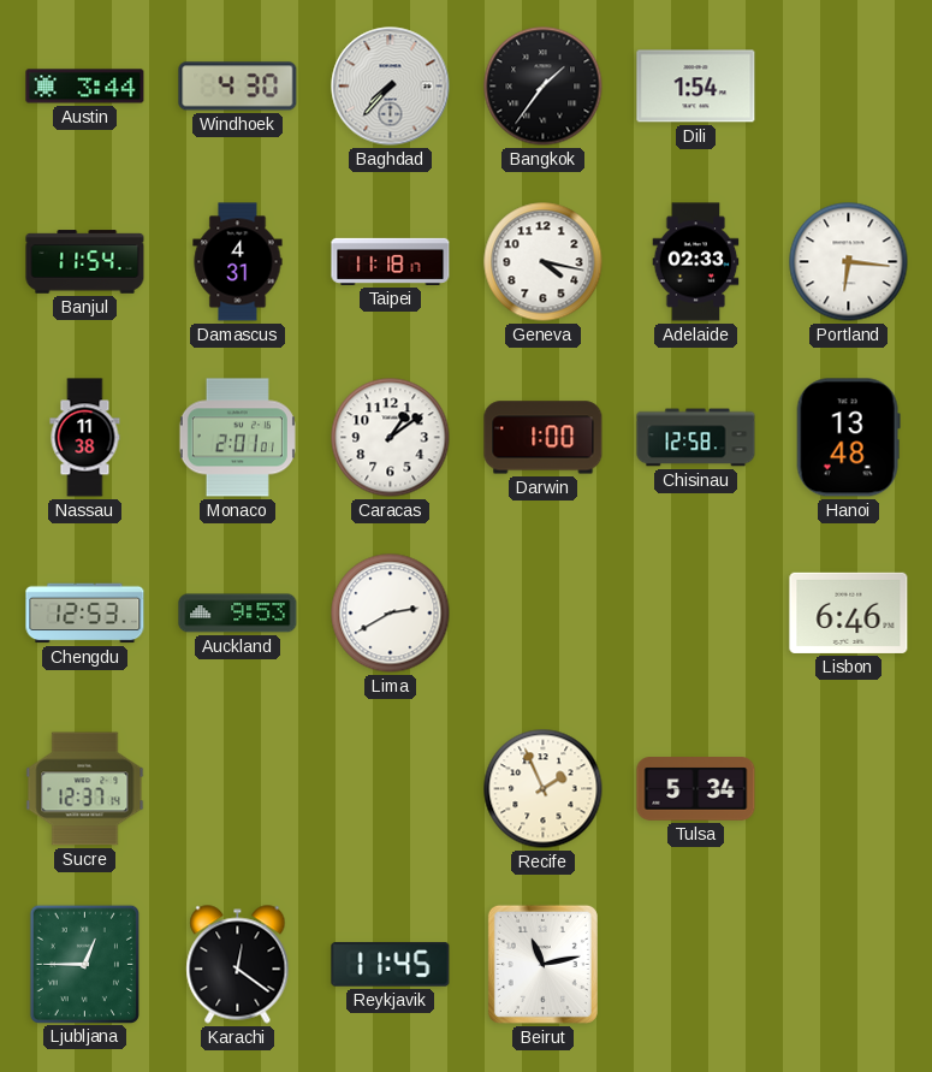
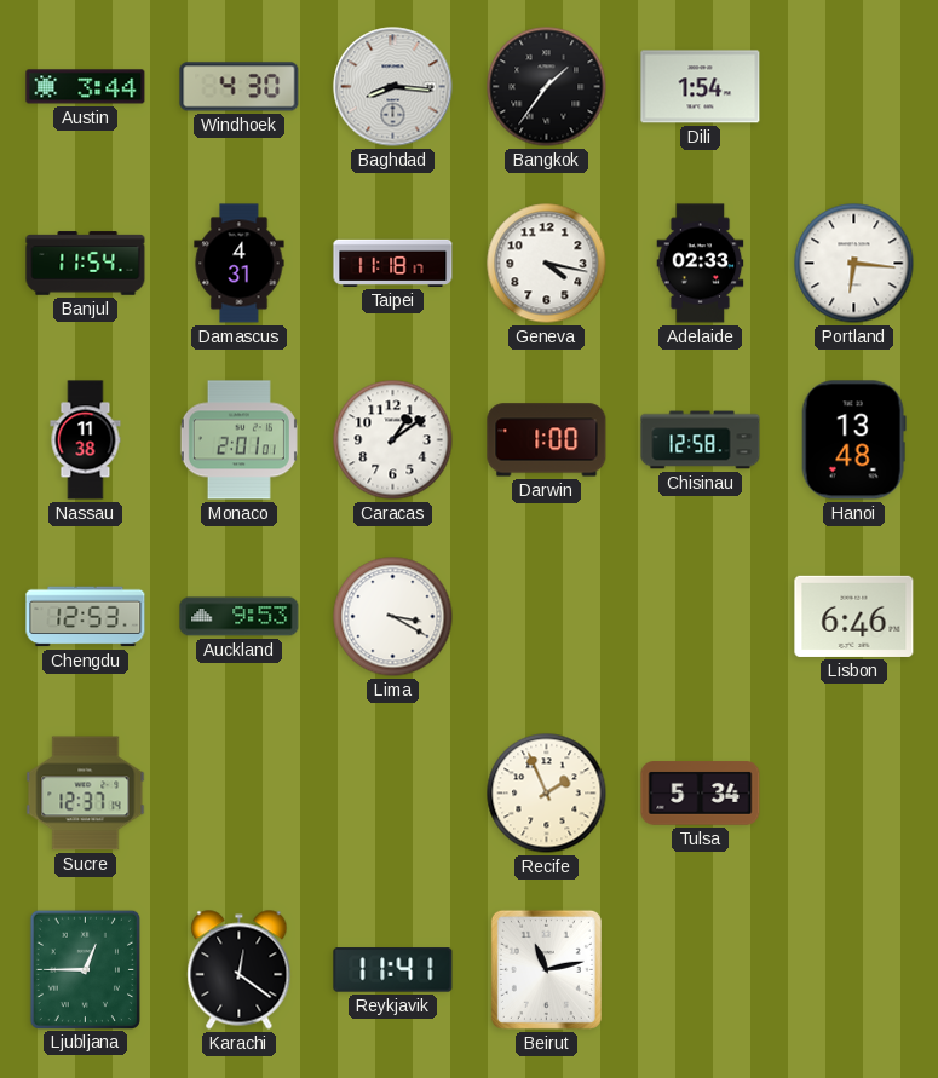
Baghdad: 7:37 -> 8:16
Lima: 2:40 -> 3:20
Reykjavik: 11:45 -> 11:41
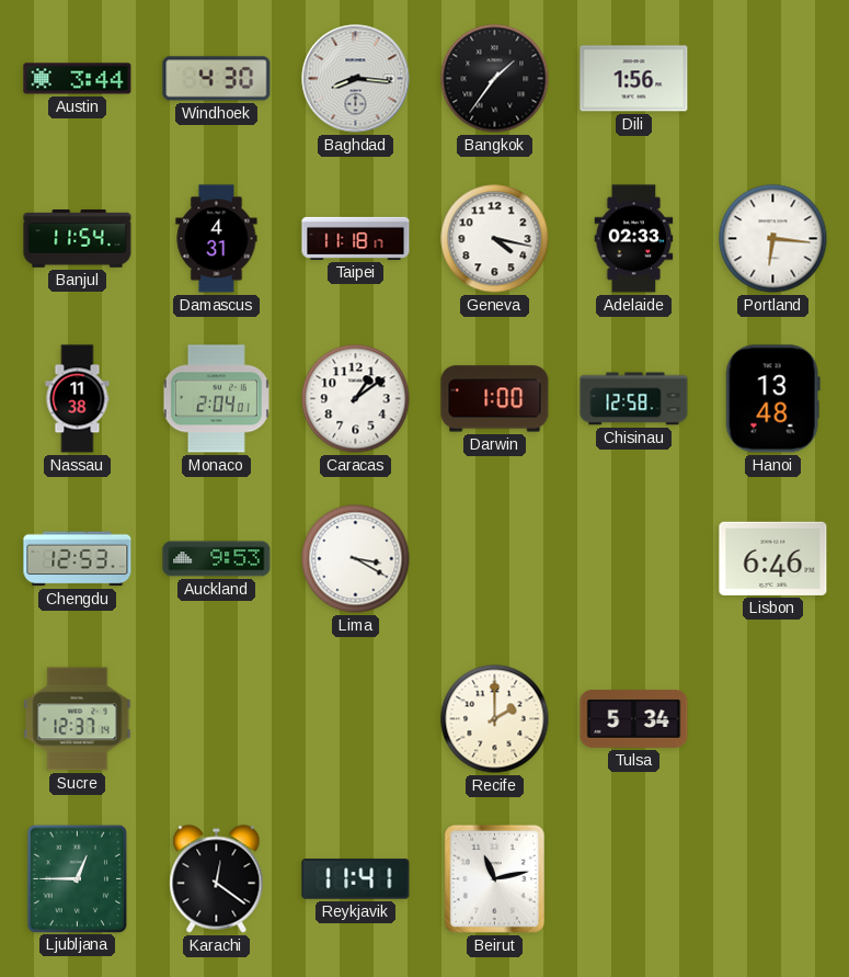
Dili: 1:54 -> 1:56
Monaco: 2:01 -> 2:04
Recife: 1:56 -> 2:00
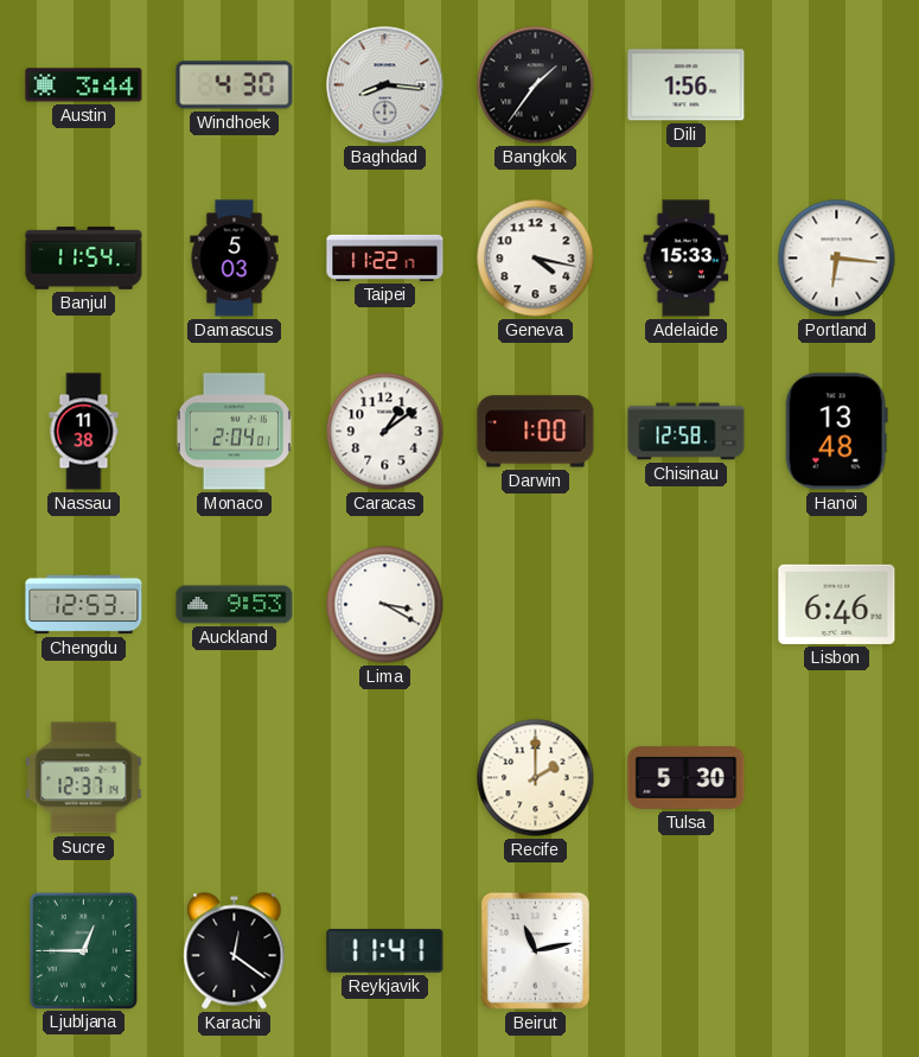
Damascus: 4:31 -> 5:03
Taipei: 11:18 -> 11:22
Adelaide: 02:33 -> 15:33
Tulsa: 5:34 -> 5:30
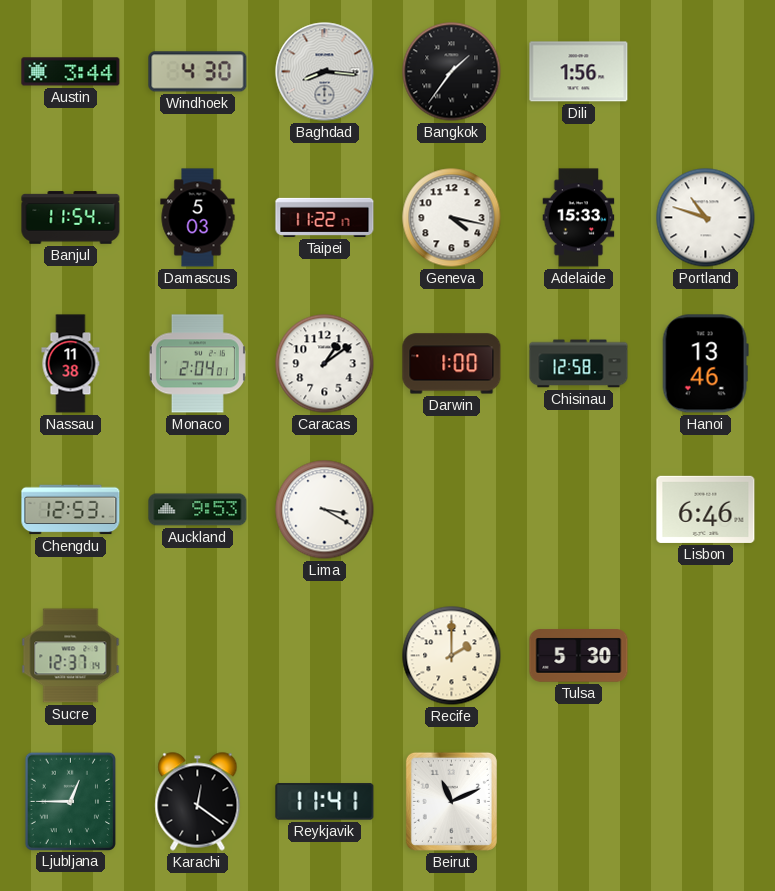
Portland: 6:16 -> 10:48
Hanoi: 13:48 -> 13:46
Beirut: 11:13 -> 11:11
